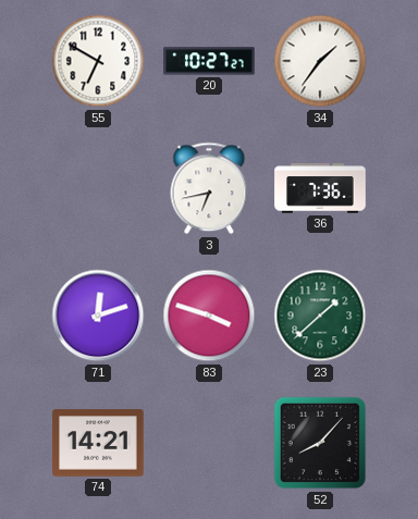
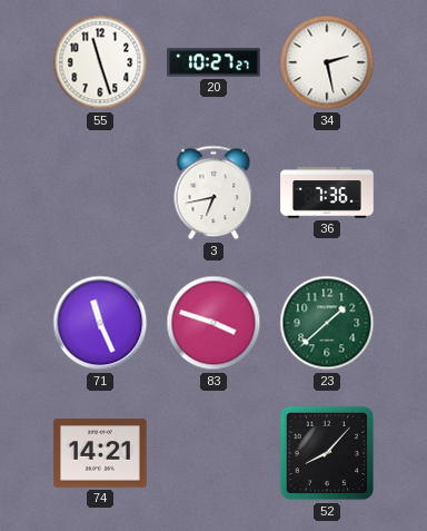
55: 6:50 -> 11:27
34: 1:36 -> 2:28
71: 12:12 -> 11:26
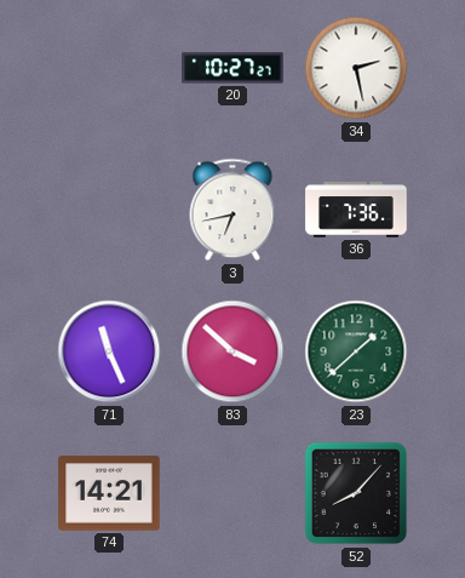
55: 11:27 -> none
83: 3:48 -> 3:52
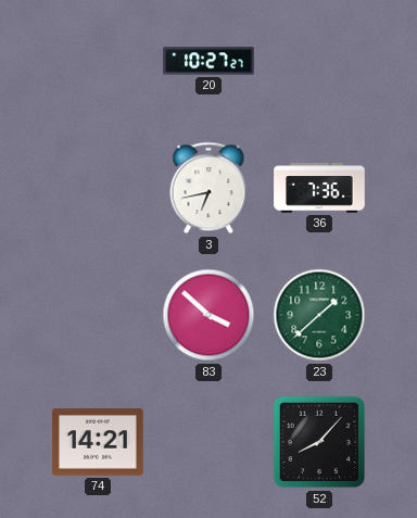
34: 2:28 -> none
71: 11:26 -> none
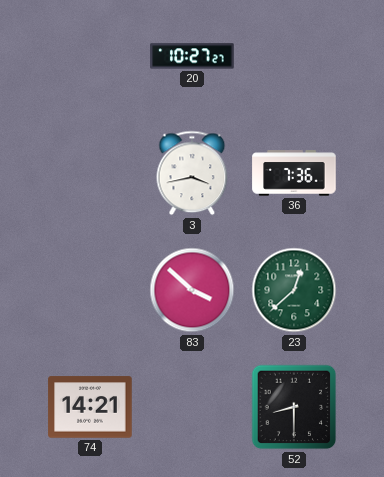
3: 6:43 -> 3:43
23: 1:38 -> 12:38
52: 8:07 -> 8:30
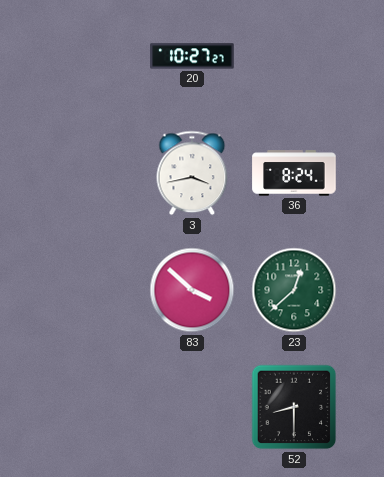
36: 7:36 -> 8:24
74: 14:21 -> none
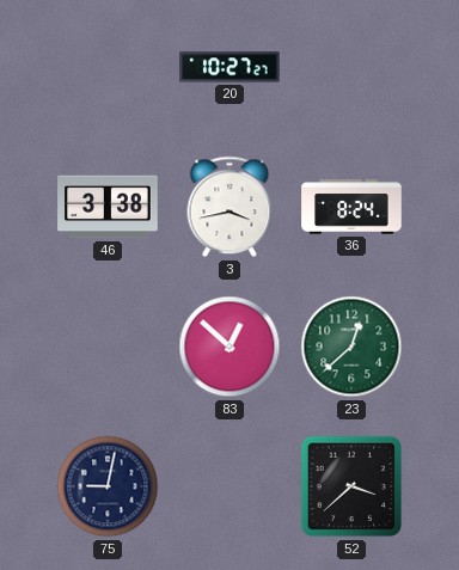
46: none -> 3:38
83: 3:52 -> 12:52
75: none -> 9:02
52: 8:30 -> 3:38
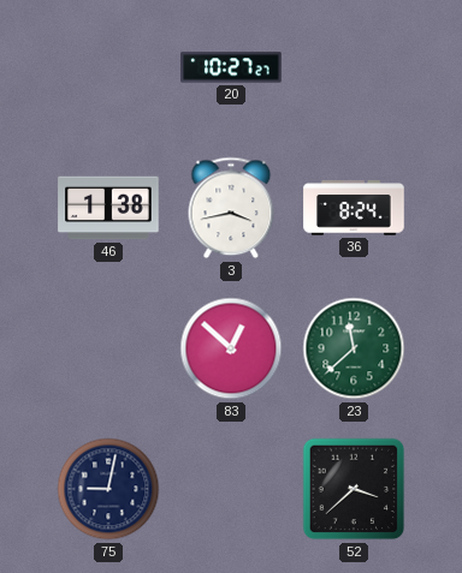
46: 3:38 -> 1:38
23: 12:38 -> 11:38
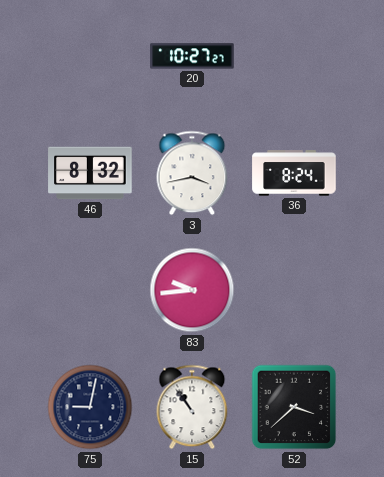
46: 1:38 -> 8:32
83: 12:52 -> 9:44
23: 11:38 -> none
15: none -> 10:54
